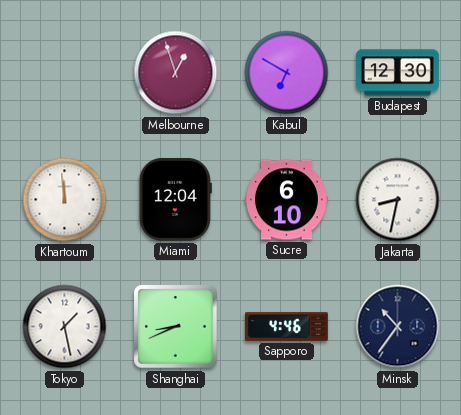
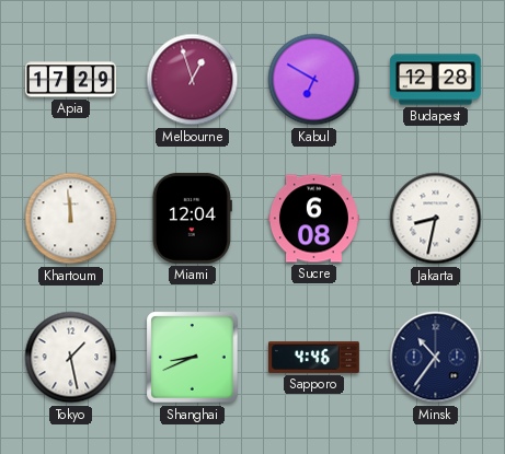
Apia: none -> 17:29
Budapest: 12:30 -> 12:28
Sucre: 6:10 -> 6:08
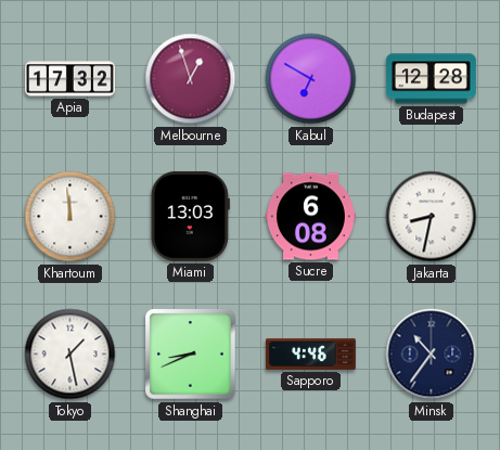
Apia: 17:29 -> 17:32
Miami: 12:04 -> 13:03
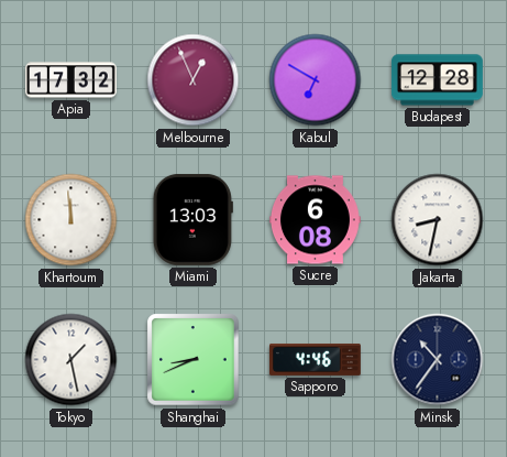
Melbourne: 12:57 -> 12:56
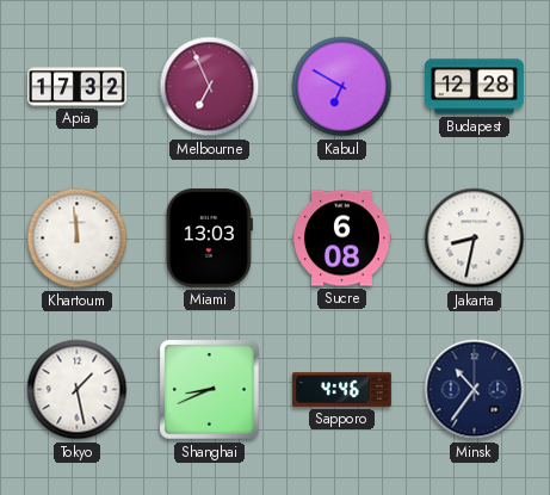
Melbourne: 12:56 -> 6:56
